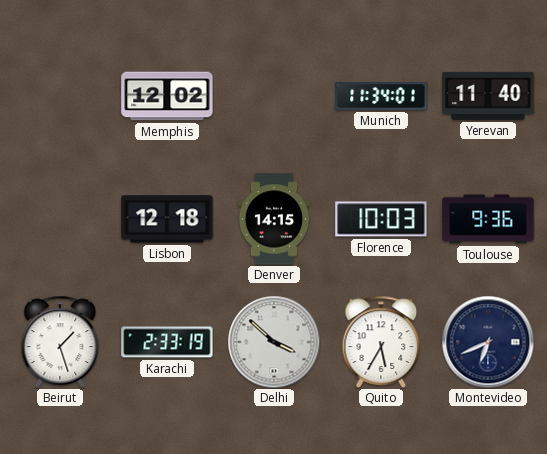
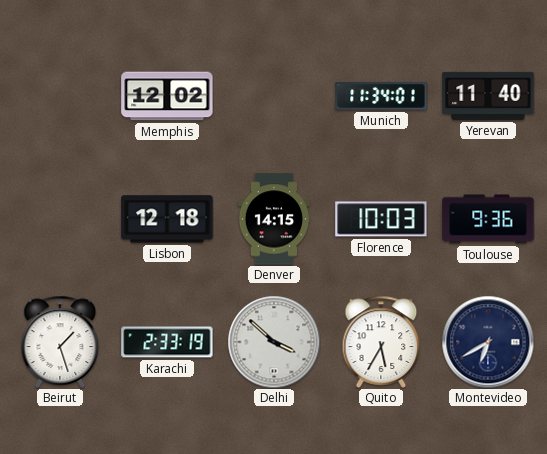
Montevideo: 6:41 -> 6:40
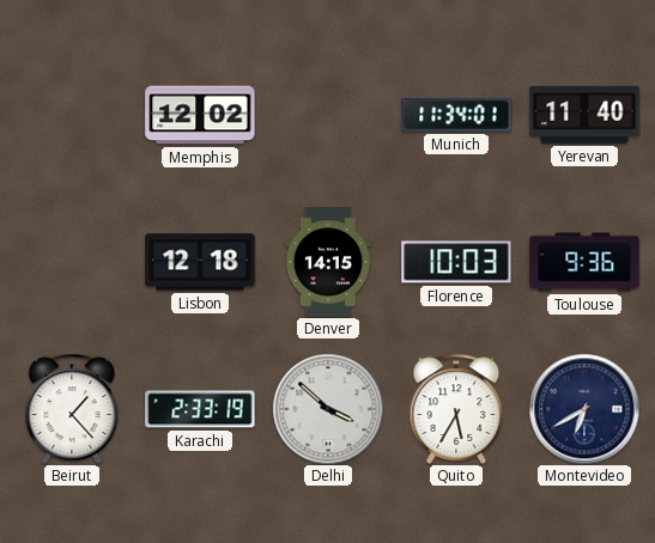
Beirut: 1:27 -> 1:23
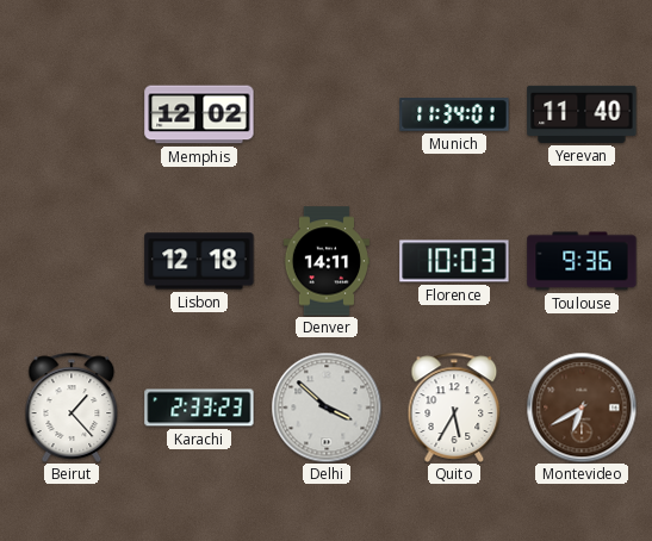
Denver: 14:15 -> 14:11
Karachi: 2:33:19 -> 2:33:23
Montevideo dial: navy -> brown
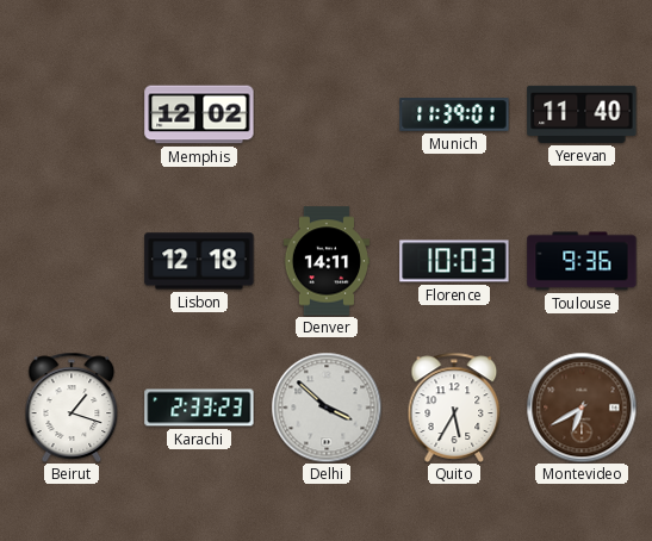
Munich: 11:34 -> 11:39
Beirut: 1:23 -> 1:18
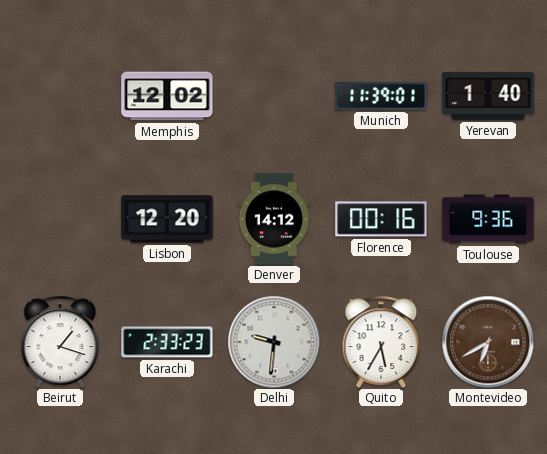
Yerevan: 11:40 -> 1:40
Lisbon: 12:18 -> 12:20
Denver: 14:11 -> 14:12
Florence: 10:03 -> 00:16
Delhi: 3:52 -> 9:31
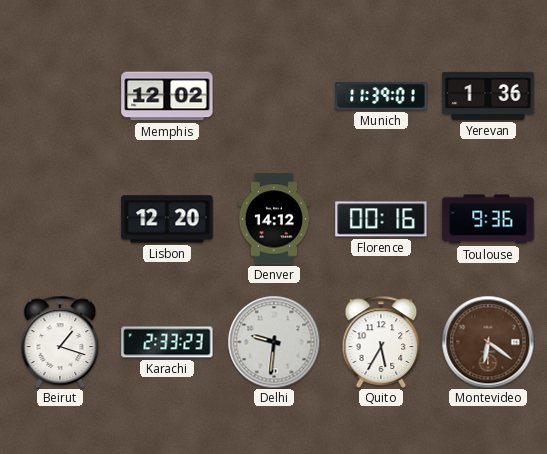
Yerevan: 1:40 -> 1:36
Montevideo: 6:40 -> 6:21
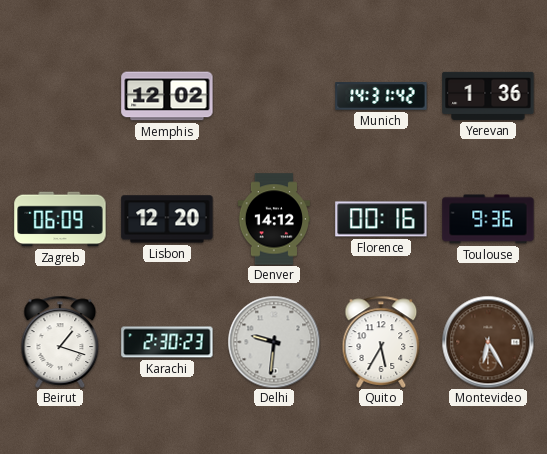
Munich: 11:39 -> 14:31
Zagreb: none -> 06:09
Karachi: 2:33 -> 2:30
Montevideo: 6:21 -> 6:25
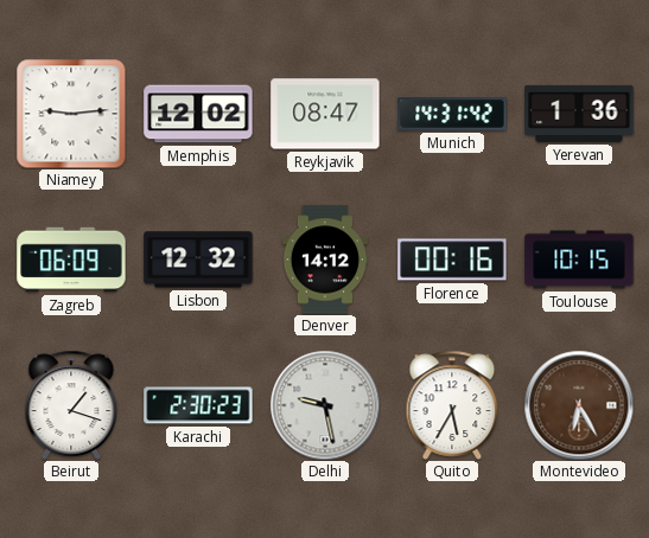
Niamey: none -> 9:14
Reykjavik: none -> 08:47
Lisbon: 12:20 -> 12:32
Toulouse: 9:36 -> 10:15
Delhi: 9:31 -> 9:28
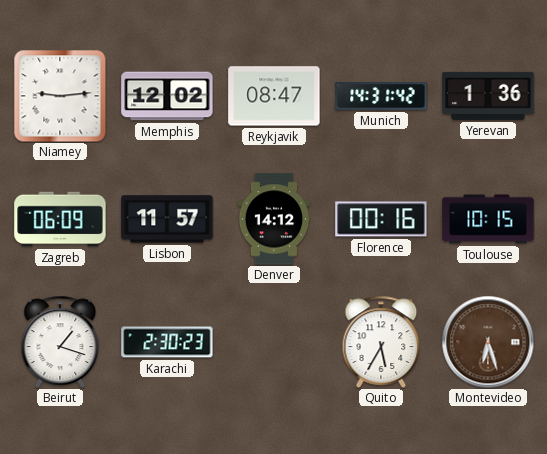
Lisbon: 12:32 -> 11:57
Delhi: 9:28 -> none
Montevideo: 6:25 -> 6:27
